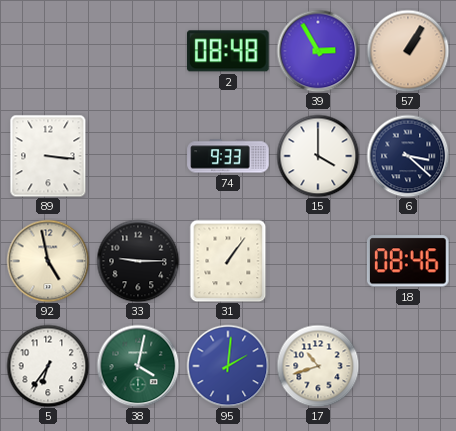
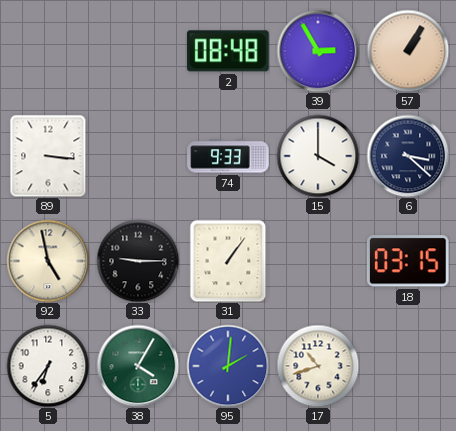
18: 08:46 -> 03:15
38: 4:02 -> 4:05
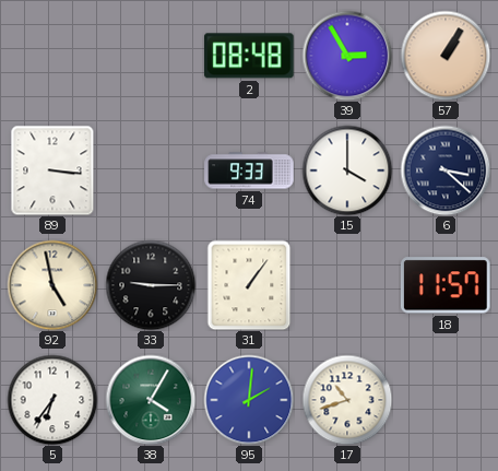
18: 03:15 -> 11:57
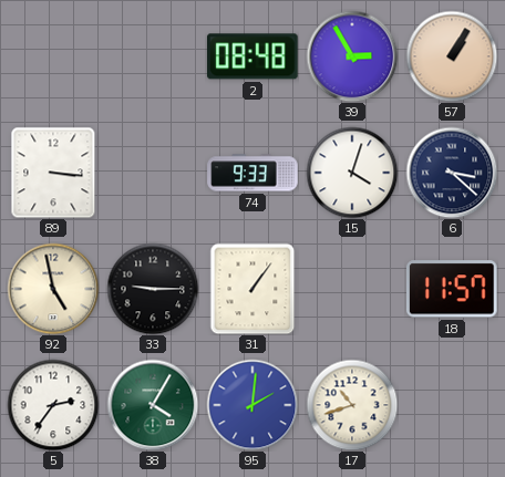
15: 4:00 -> 4:03
5: 6:36 -> 2:36
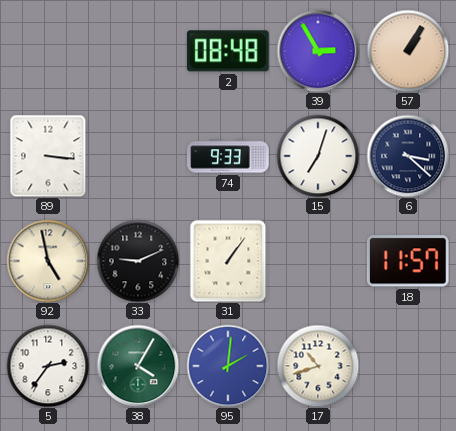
15: 4:03 -> 7:03
33: 9:15 -> 9:11
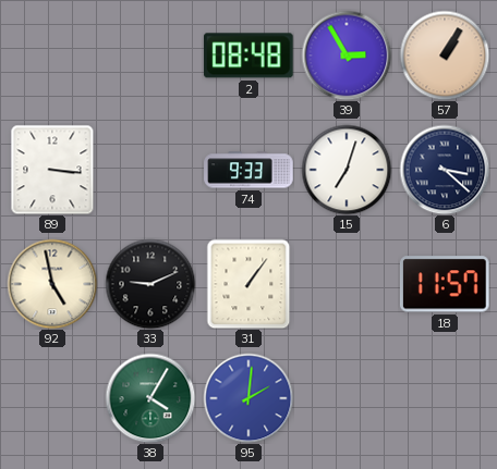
5: 2:36 -> none
17: 10:42 -> none
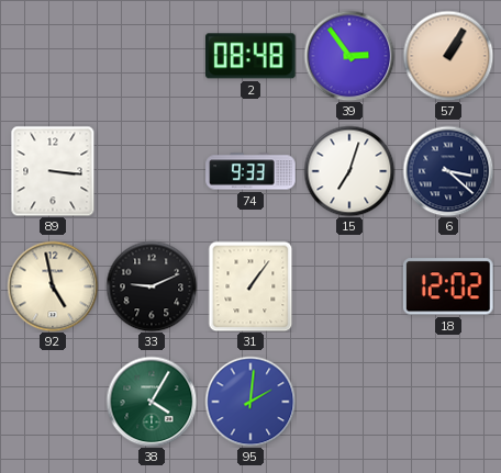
39: 2:55 -> 2:54
18: 11:57 -> 12:02
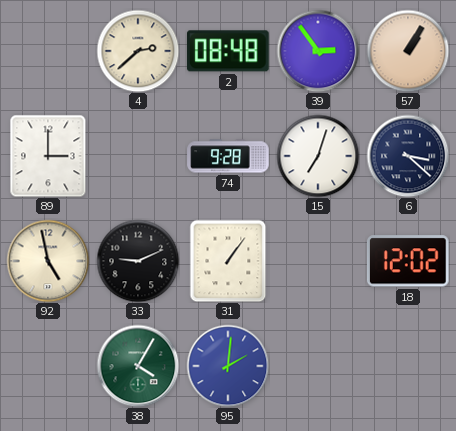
4: none -> 2:38
89: 3:16 -> 3:00
74: 9:33 -> 9:28
